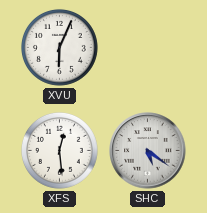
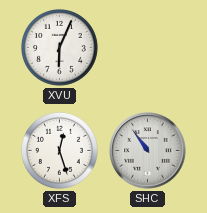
XFS: 12:29 -> 12:27
SHC: 5:21 -> 10:54
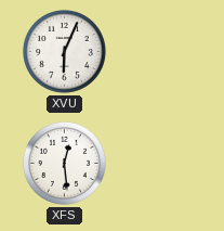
XFS: 12:27 -> 12:29
SHC: 10:54 -> none
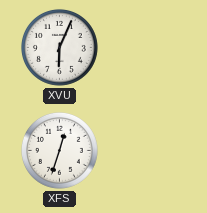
XFS: 12:29 -> 12:33
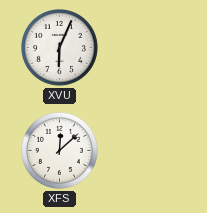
XFS: 12:33 -> 12:08
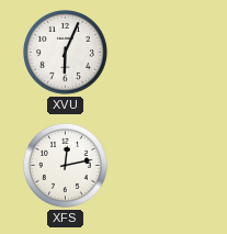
XFS: 12:08 -> 12:13
